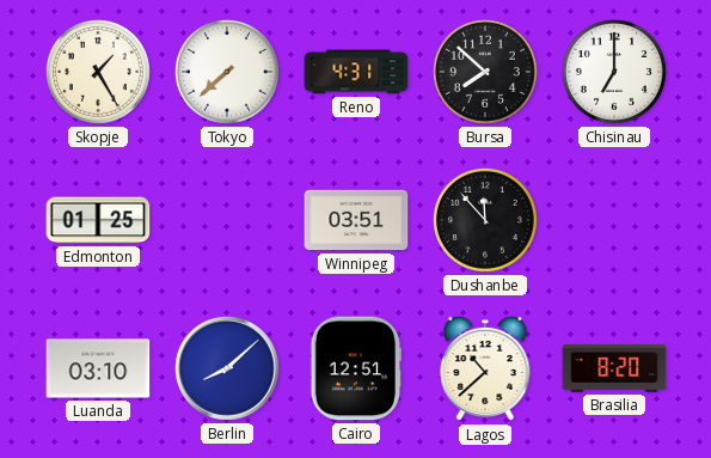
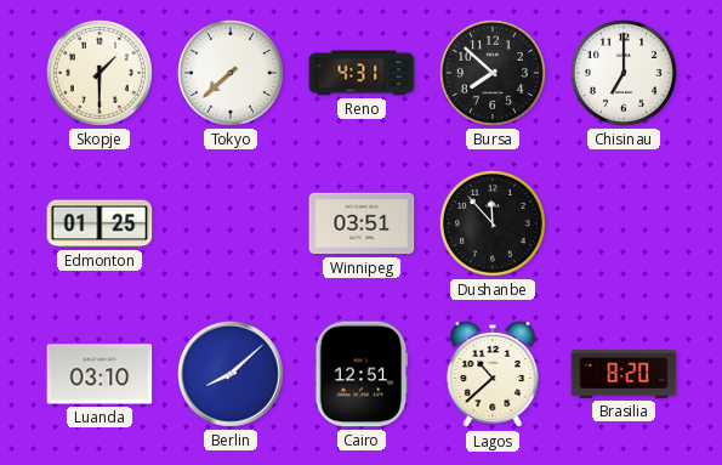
Skopje: 1:25 -> 1:30
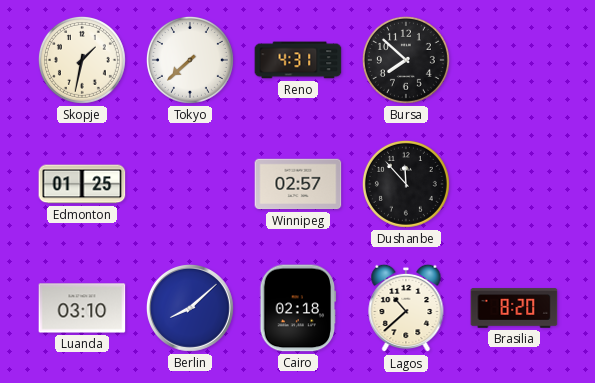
Skopje: 1:30 -> 1:32
Chisinau: 7:00 -> none
Winnipeg: 03:51 -> 02:57
Cairo: 12:51 -> 02:18
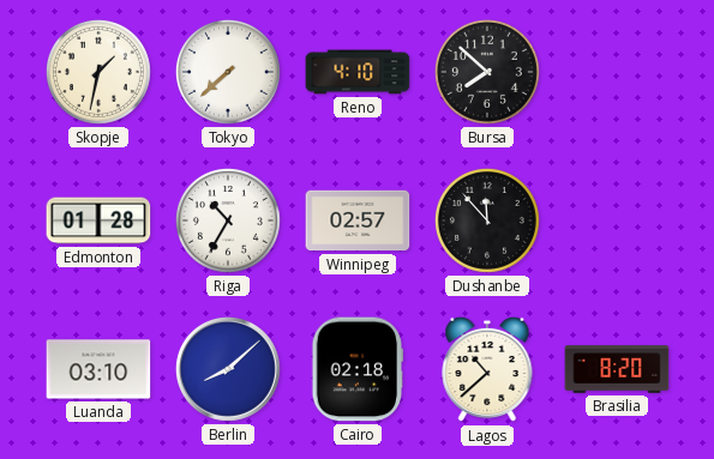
Reno: 4:31 -> 4:10
Edmonton: 01:25 -> 01:28
Riga: none -> 10:35
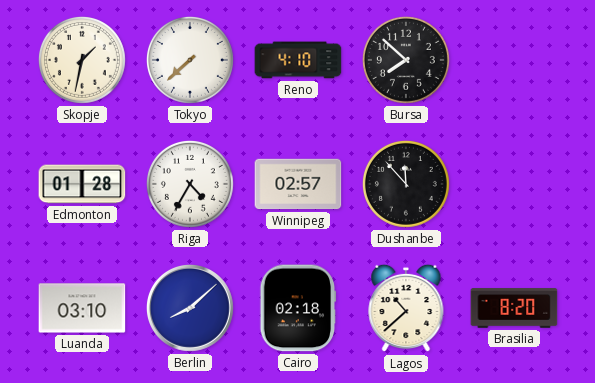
Riga: 10:35 -> 4:35
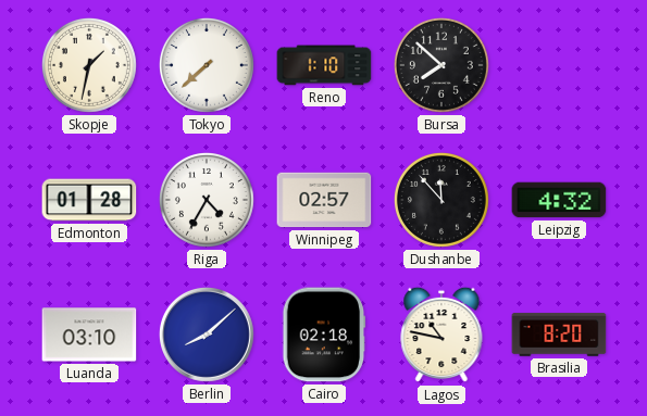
Reno: 4:10 -> 1:10
Leipzig: none -> 4:32
Lagos: 10:38 -> 10:47
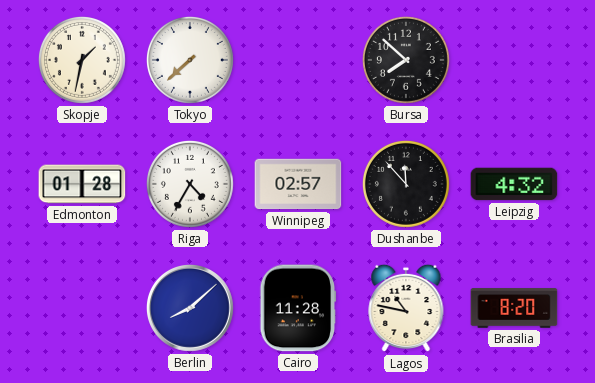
Reno: 1:10 -> none
Luanda: 03:10 -> none
Cairo: 02:18 -> 11:28
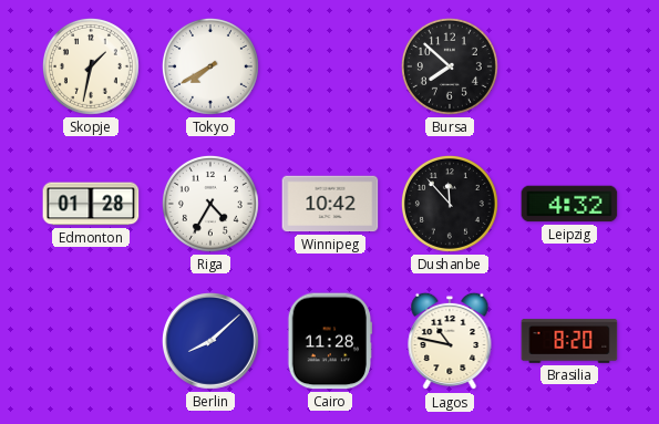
Tokyo: 7:38 -> 7:40
Winnipeg: 02:57 -> 10:42
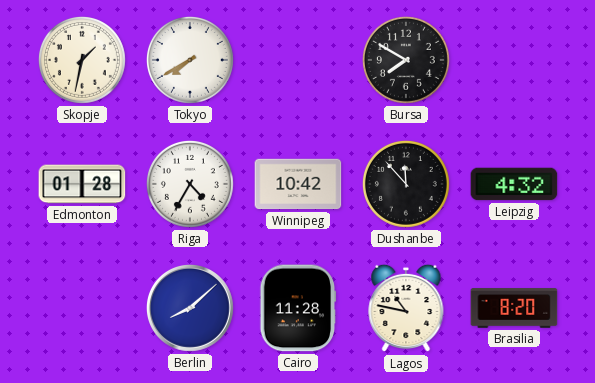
Bursa: 7:52 -> 7:50
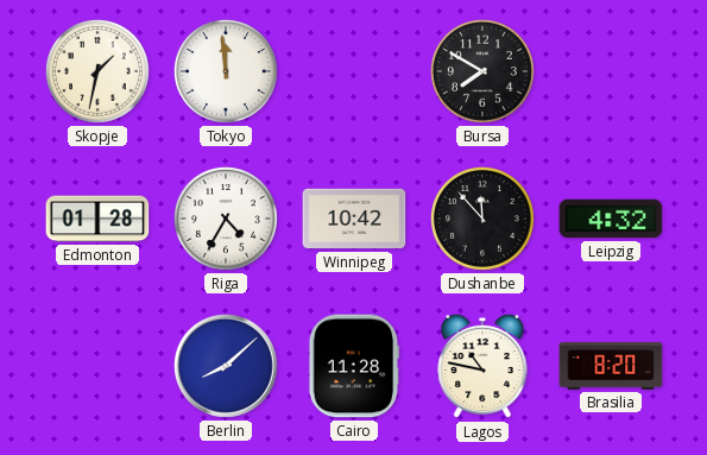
Tokyo: 7:40 -> 11:59
